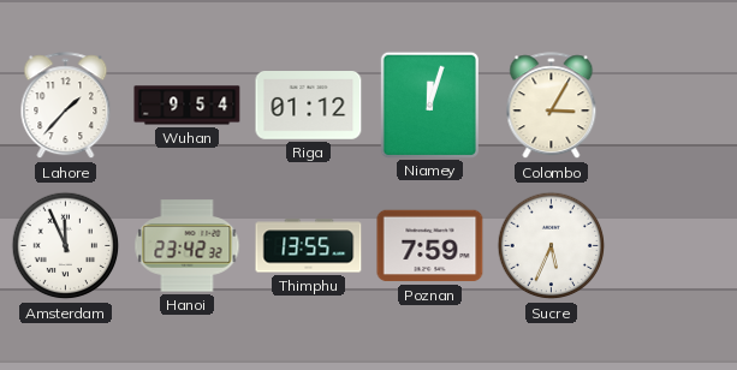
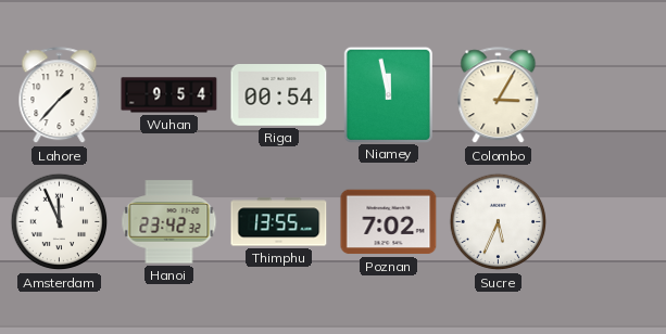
Riga: 01:12 -> 00:54
Niamey: 12:03 -> 11:58
Poznan: 7:59 -> 7:02
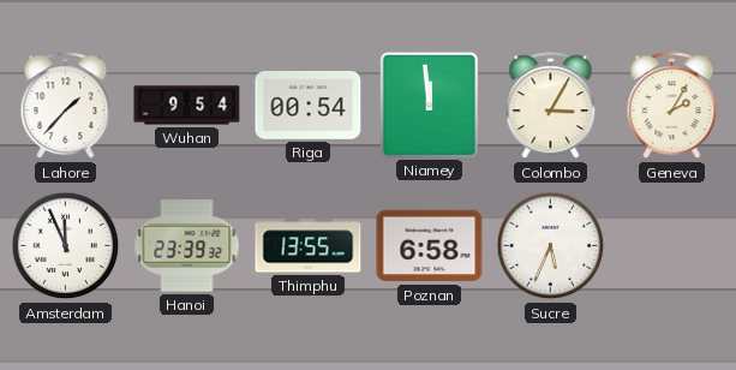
Niamey: 11:58 -> 11:59
Geneva: none -> 2:05
Hanoi: 23:42 -> 23:39
Poznan: 7:02 -> 6:58
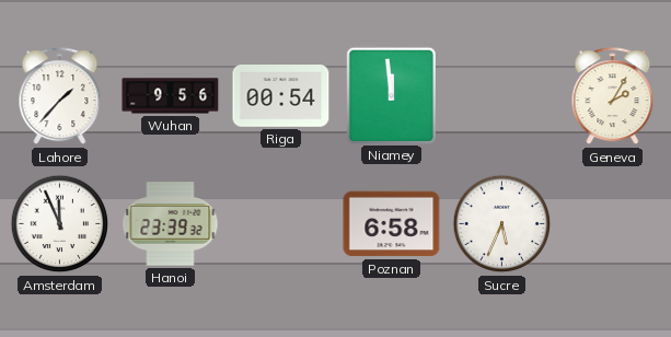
Wuhan: 9:54 -> 9:56
Colombo: 3:05 -> none
Thimphu: 13:55 -> none
